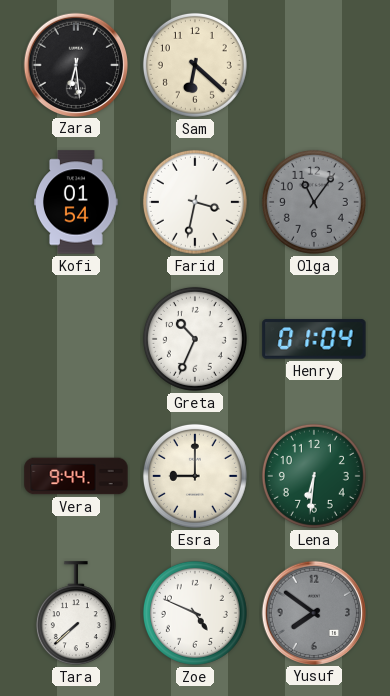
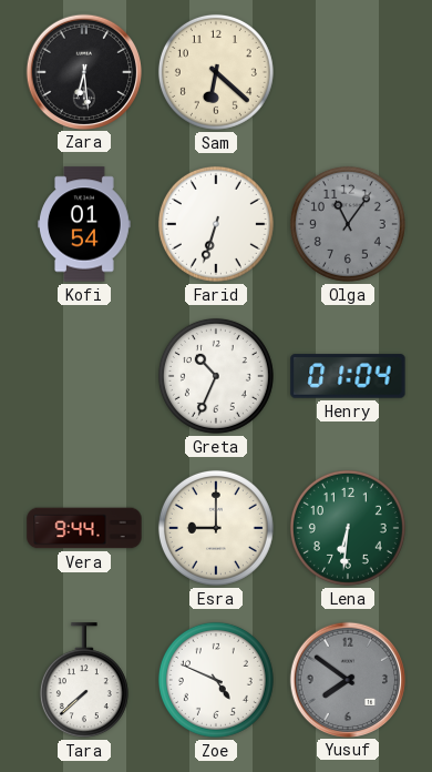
Farid: 3:32 -> 6:33
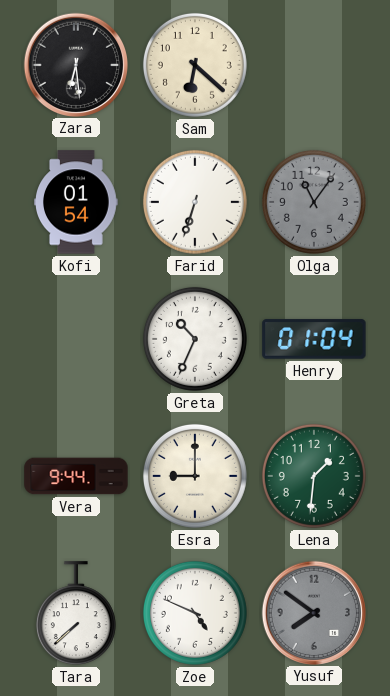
Lena: 6:31 -> 1:31
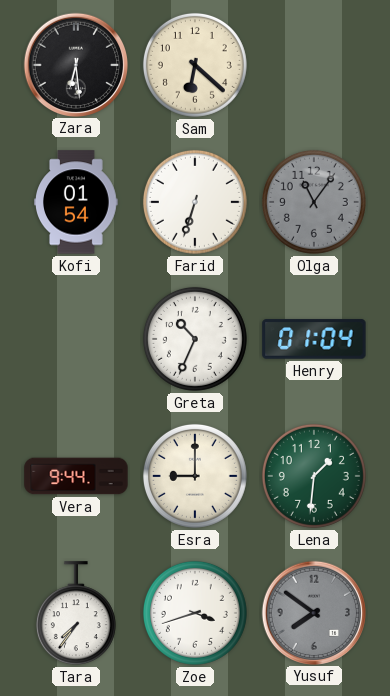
Tara: 7:38 -> 7:36
Zoe: 4:49 -> 3:42
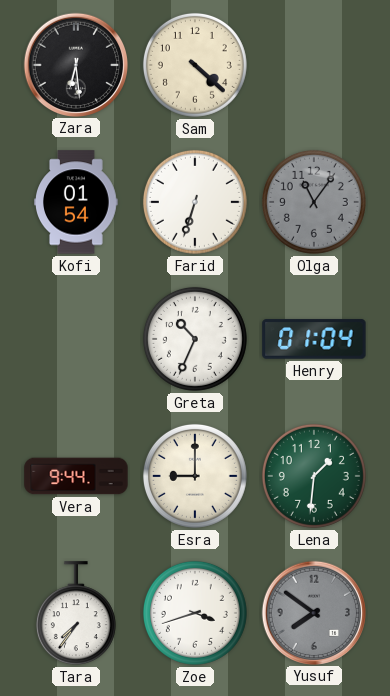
Sam: 6:22 -> 4:22
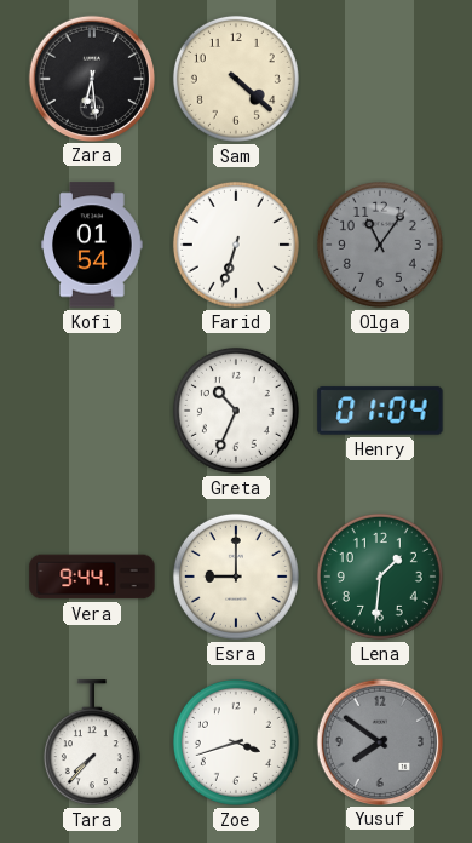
Tara: 7:36 -> 7:37
